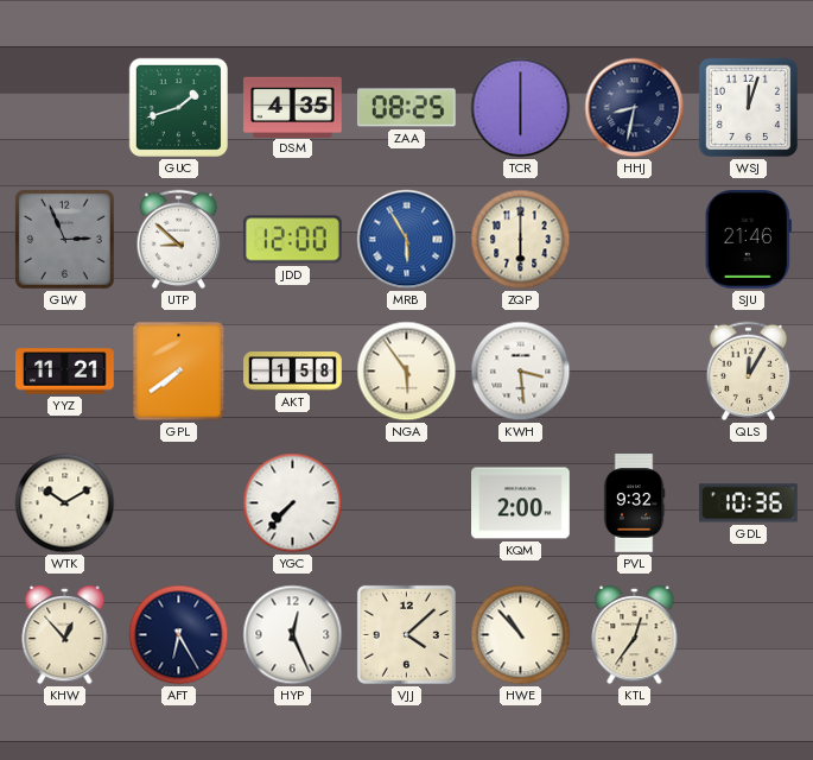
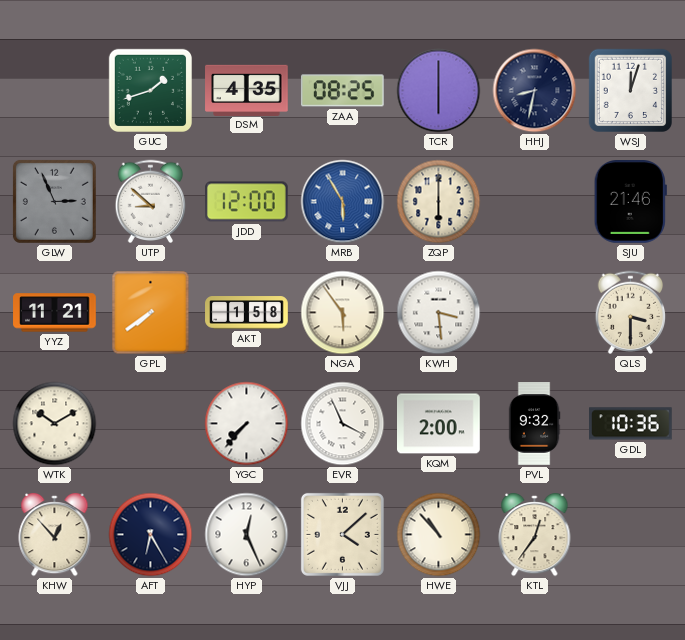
QLS: 12:05 -> 3:30
EVR: none -> 3:56
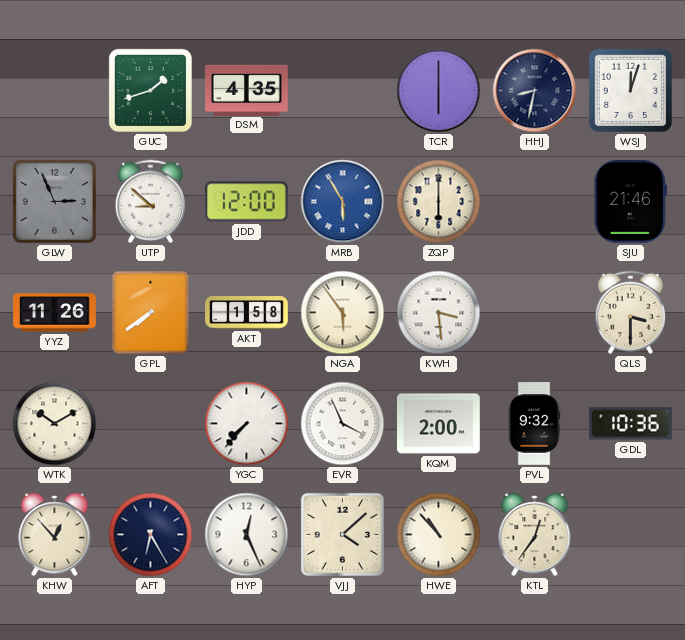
ZAA: 08:25 -> none
YYZ: 11:21 -> 11:26
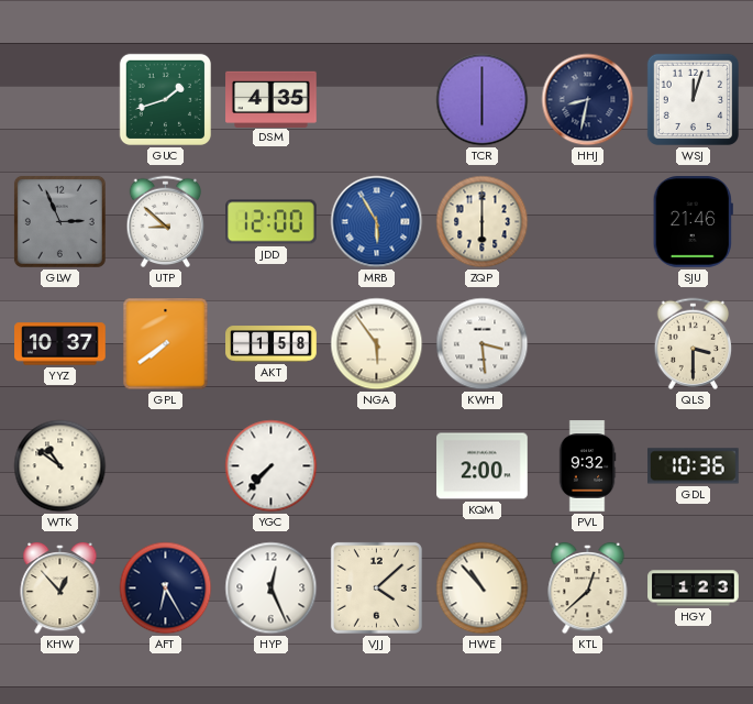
YYZ: 11:26 -> 10:37
WTK: 10:10 -> 10:51
EVR: 3:56 -> none
KTL: 12:36 -> 12:38
HGY: none -> 1:23
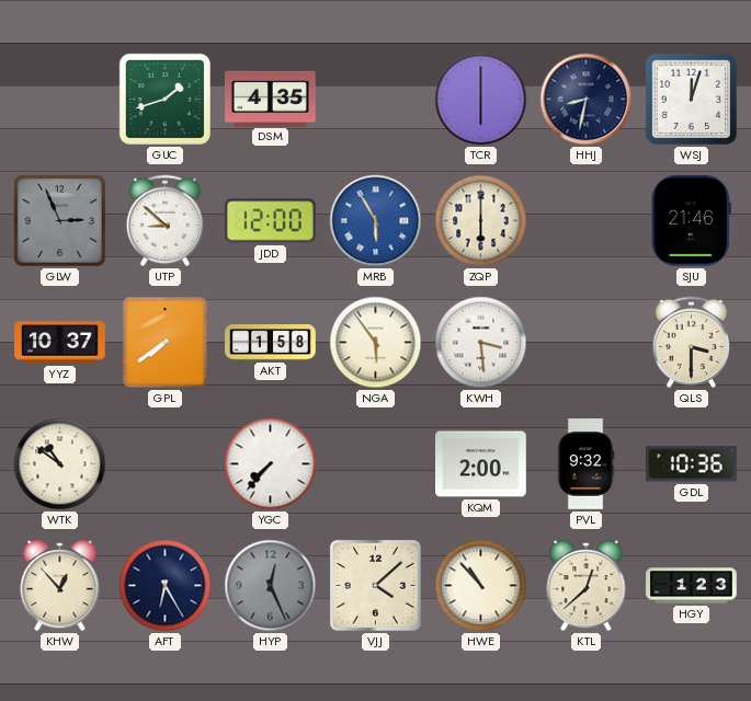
HYP dial: white -> grey
